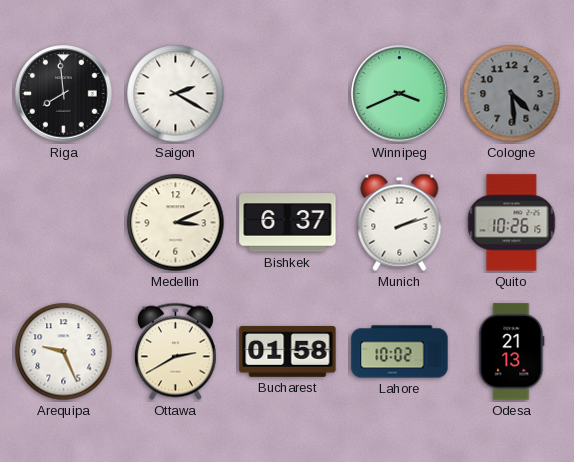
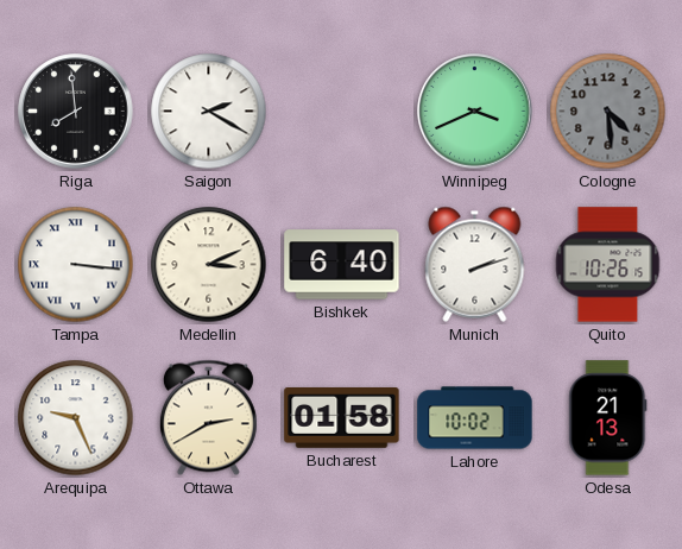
Tampa: none -> 3:16
Bishkek: 6:37 -> 6:40
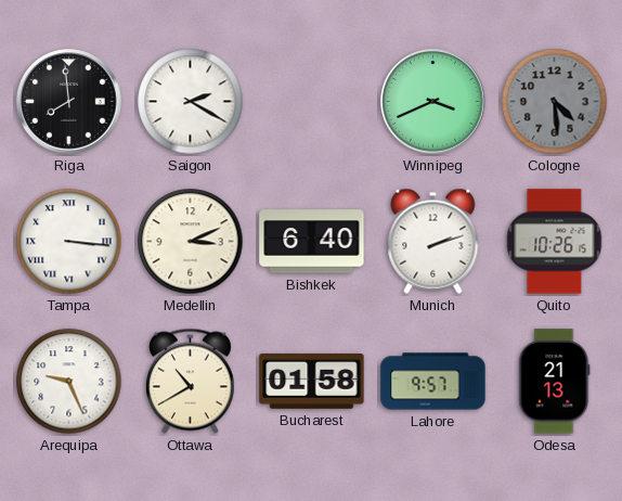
Ottawa: 2:40 -> 10:40
Lahore: 10:02 -> 9:57
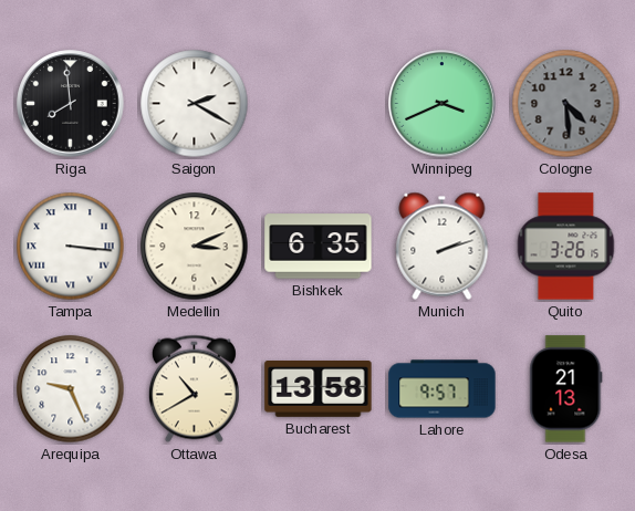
Bishkek: 6:40 -> 6:35
Quito: 10:26 -> 3:26
Bucharest: 01:58 -> 13:58
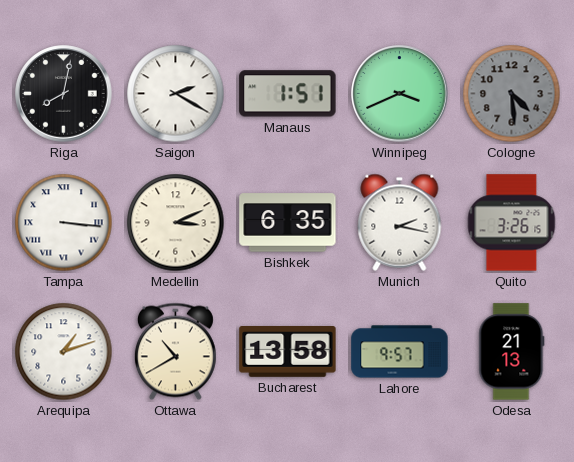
Riga: 7:59 -> 8:02
Manaus: none -> 1:51
Munich: 2:12 -> 2:17
Arequipa: 9:26 -> 1:12
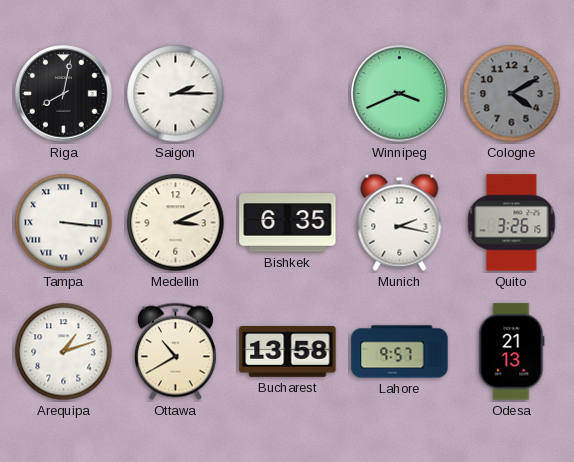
Saigon: 2:20 -> 2:15
Manaus: 1:51 -> none
Cologne: 4:29 -> 4:10
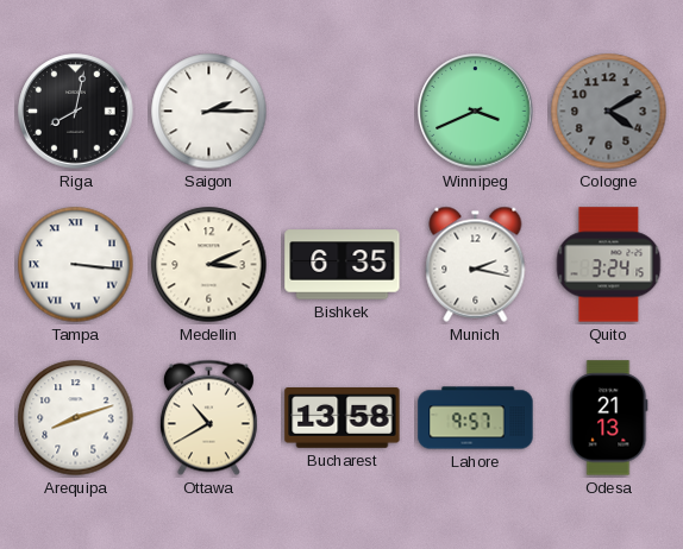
Quito: 3:26 -> 3:24
Arequipa: 1:12 -> 8:12
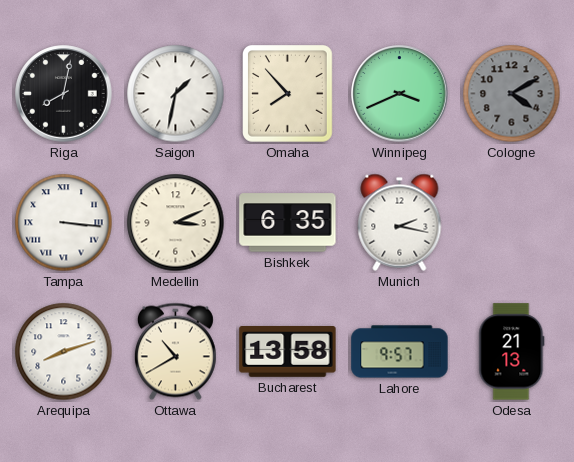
Saigon: 2:15 -> 1:32
Omaha: none -> 7:53
Quito: 3:24 -> none
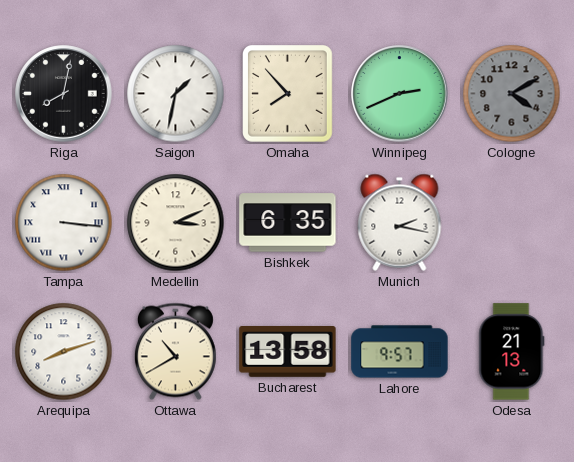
Winnipeg: 3:41 -> 2:41
